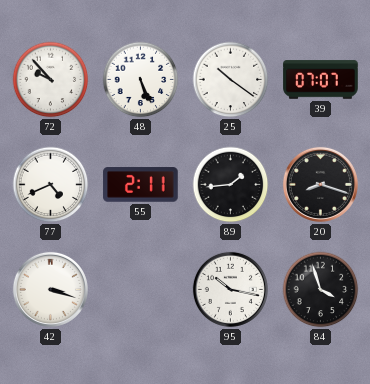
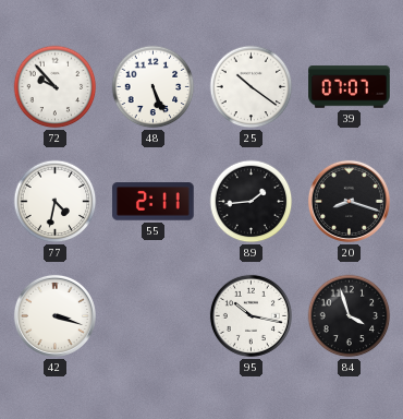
77: 4:41 -> 4:32
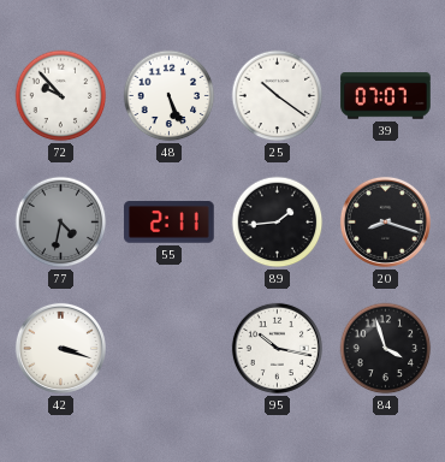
77 dial: white -> grey
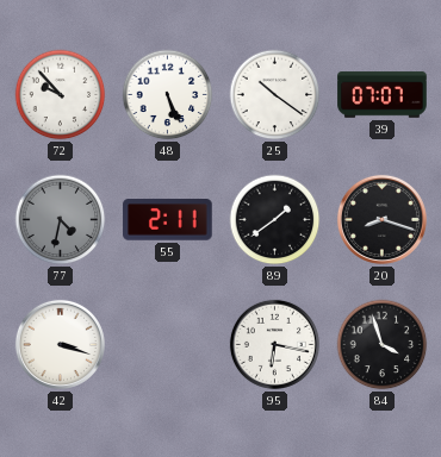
89: 1:44 -> 1:39
95: 10:17 -> 6:17
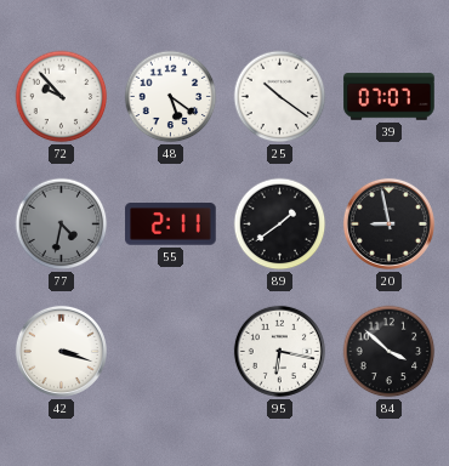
48: 5:26 -> 5:21
20: 8:18 -> 8:58
84: 3:57 -> 3:52
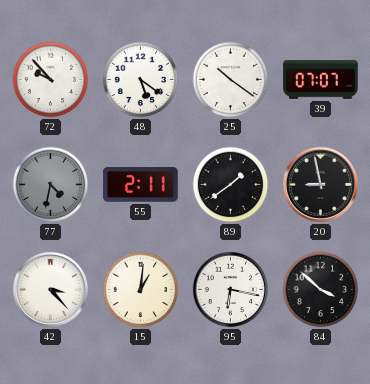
42: 3:18 -> 3:23
15: none -> 1:01
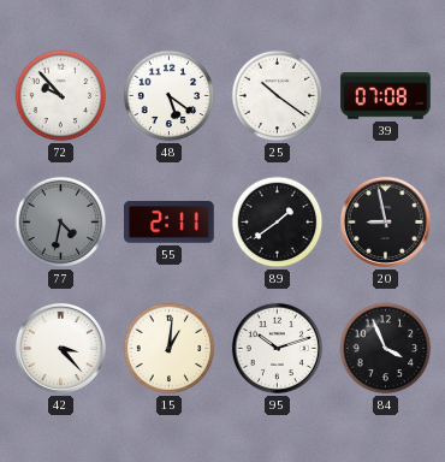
39: 07:07 -> 07:08
95: 6:17 -> 10:12
84: 3:52 -> 3:56
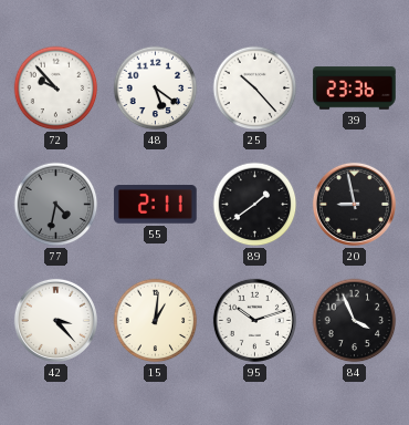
25: 10:21 -> 10:23
39: 07:08 -> 23:36
